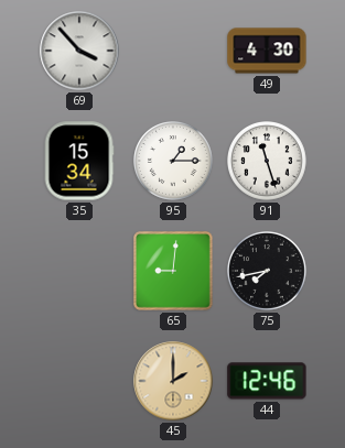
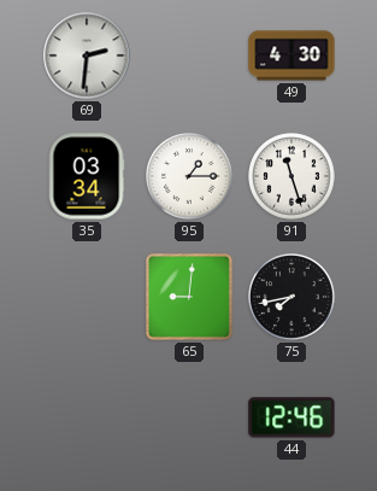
69: 3:53 -> 2:31
35: 15:34 -> 03:34
45: 2:00 -> none
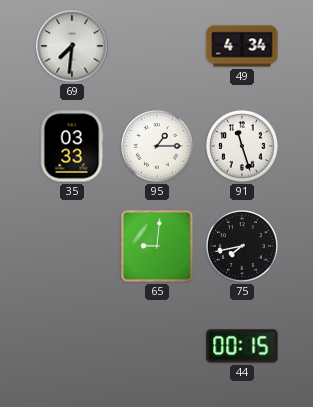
69: 2:31 -> 7:31
49: 4:30 -> 4:34
35: 03:34 -> 03:33
44: 12:46 -> 00:15
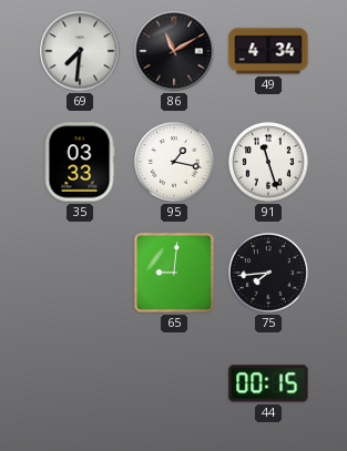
86: none -> 11:10
95: 1:15 -> 1:17
75: 7:43 -> 7:44
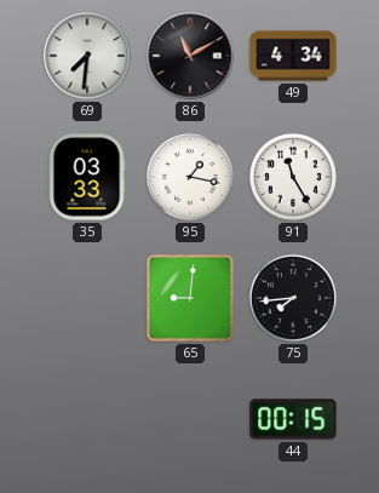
91: 11:27 -> 11:25
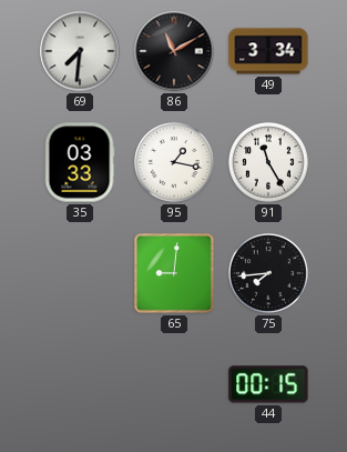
49: 4:34 -> 3:34
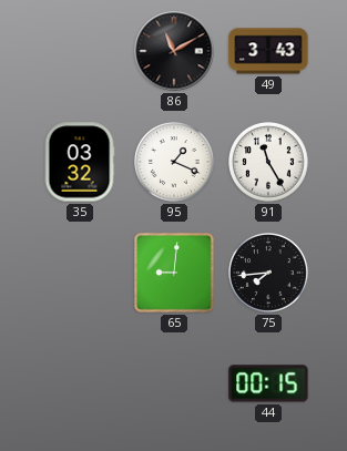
69: 7:31 -> none
49: 3:34 -> 3:43
35: 03:33 -> 03:32
95: 1:17 -> 1:19
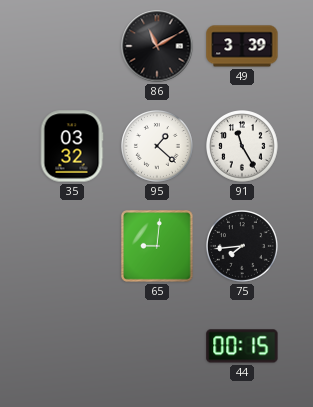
49: 3:43 -> 3:39
95: 1:19 -> 1:22
